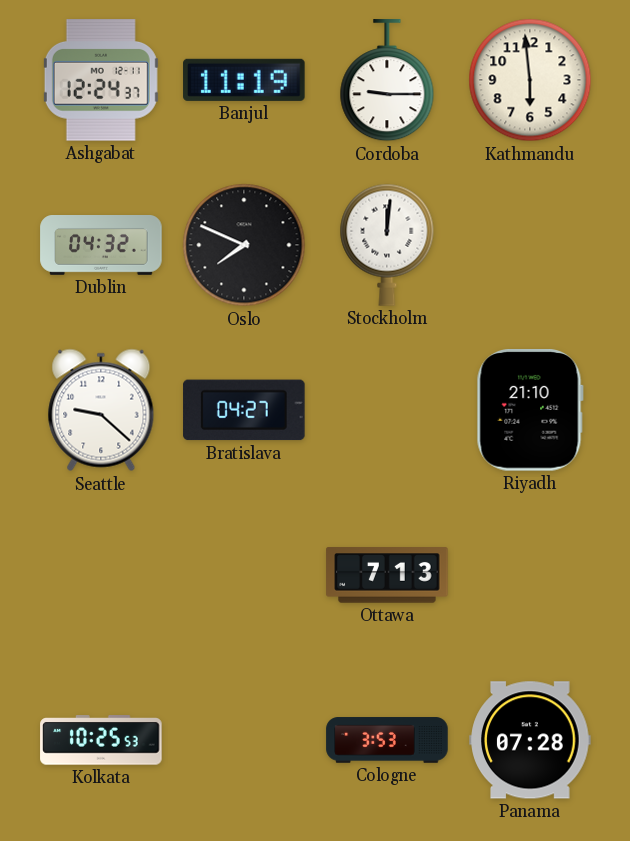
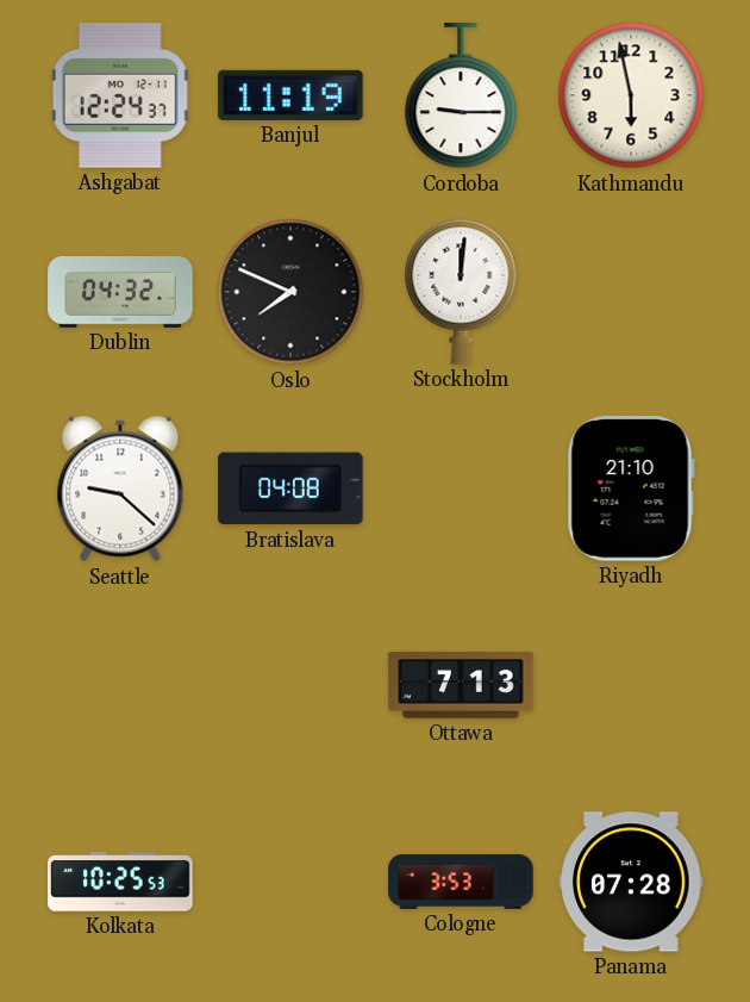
Kathmandu: 5:59 -> 5:58
Bratislava: 04:27 -> 04:08
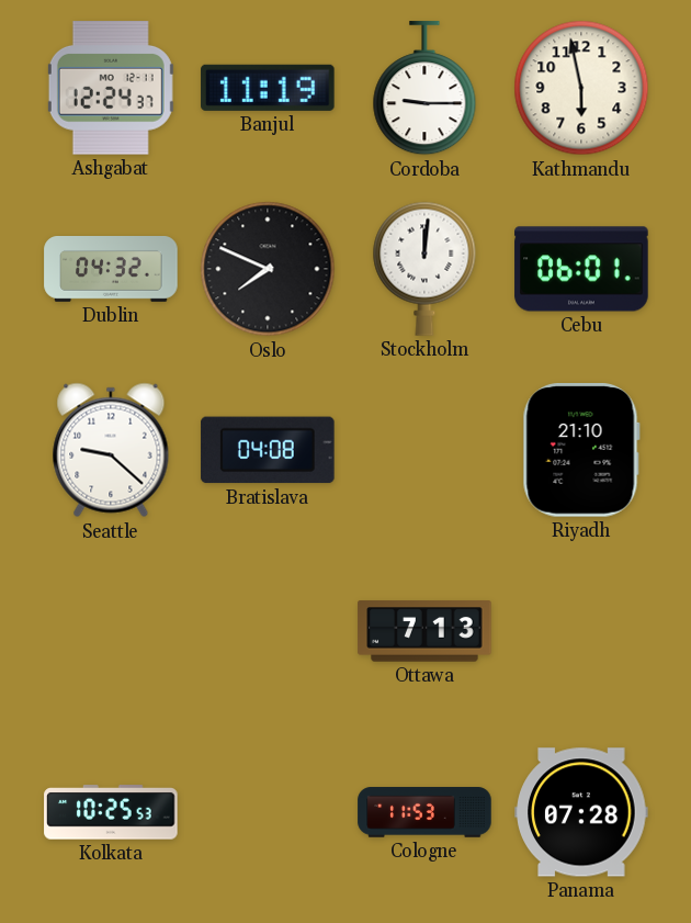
Cebu: none -> 06:01
Cologne: 3:53 -> 11:53
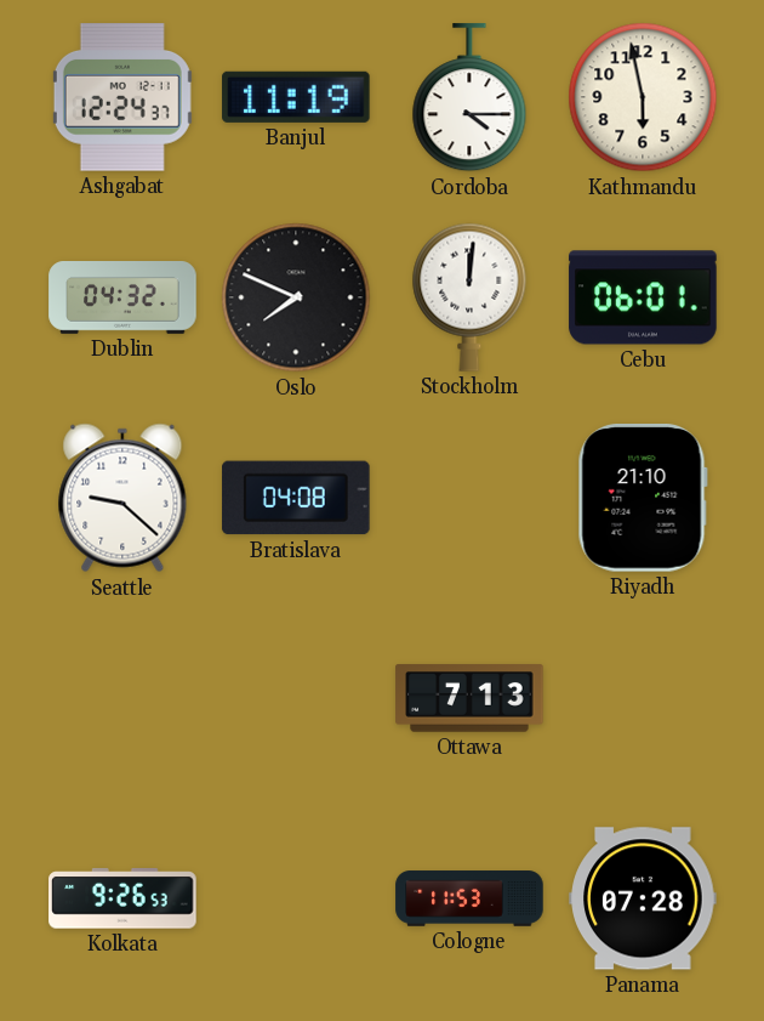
Cordoba: 9:15 -> 4:15
Kolkata: 10:25 -> 9:26
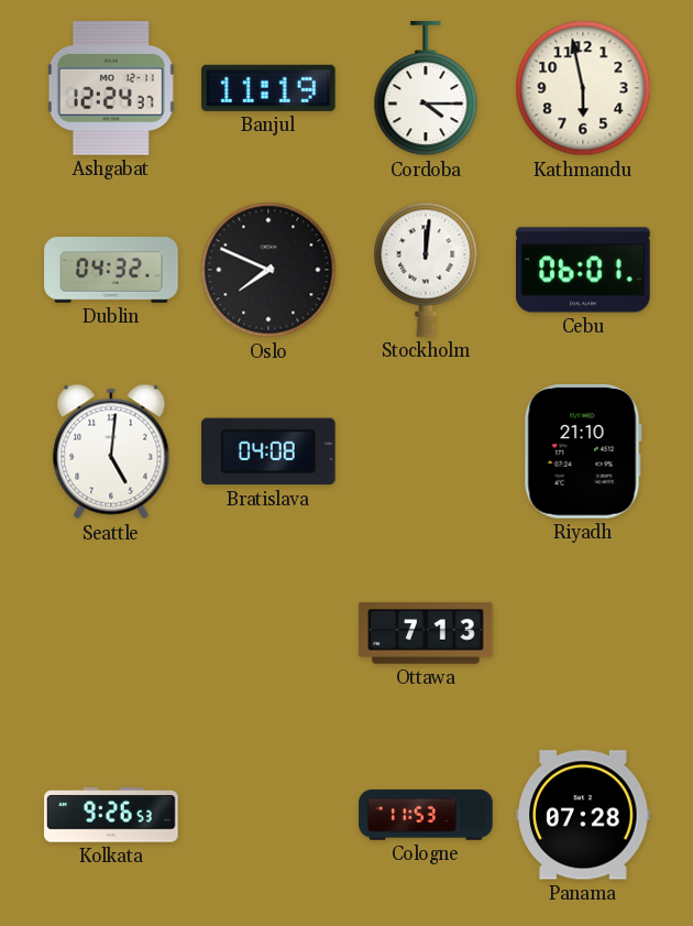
Seattle: 9:22 -> 5:01
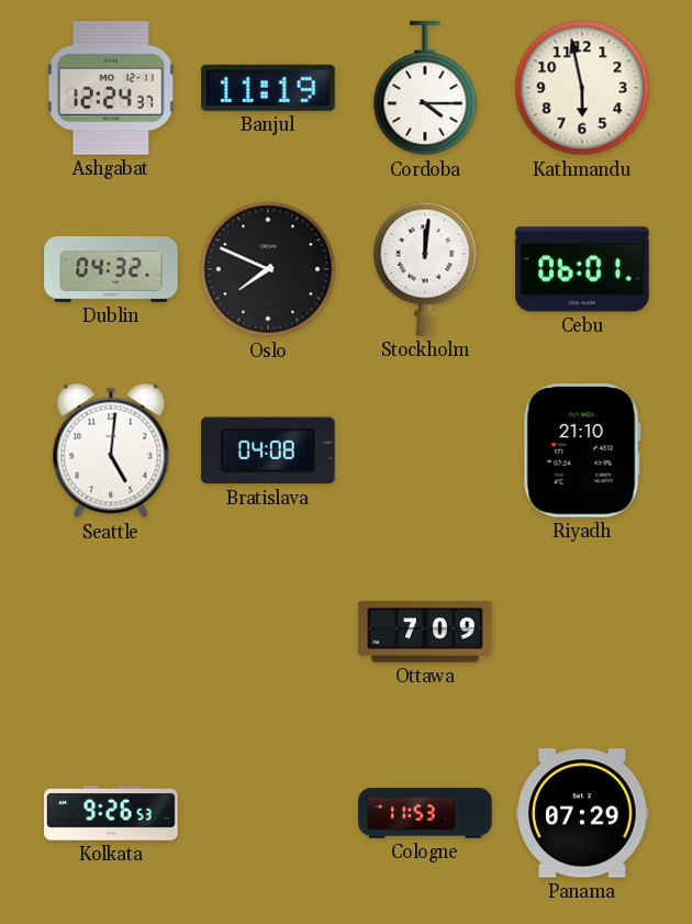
Ottawa: 7:13 -> 7:09
Panama: 07:28 -> 07:29
